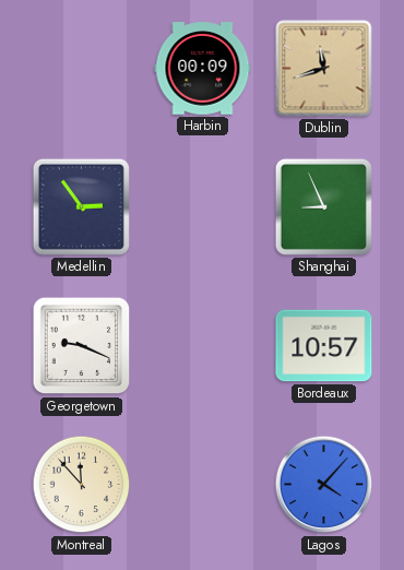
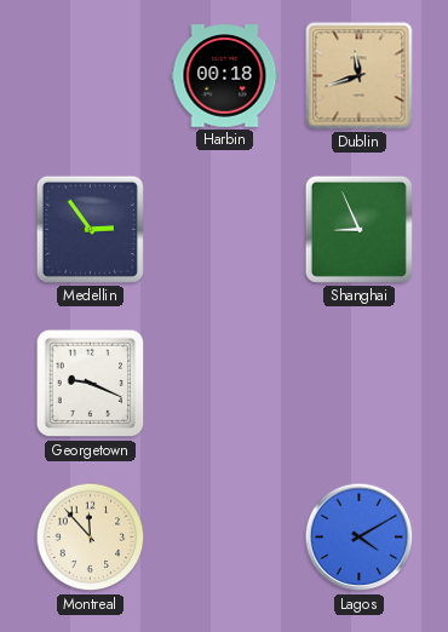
Harbin: 00:09 -> 00:18
Bordeaux: 10:57 -> none
Lagos: 4:07 -> 4:10
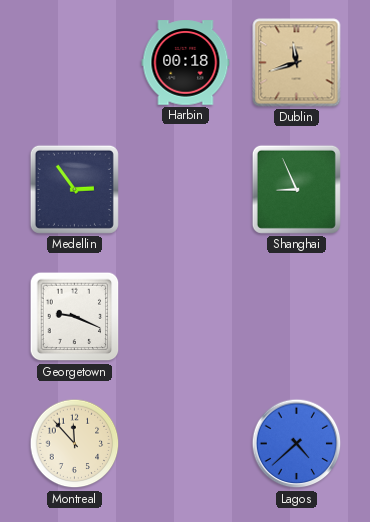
Lagos: 4:10 -> 4:38
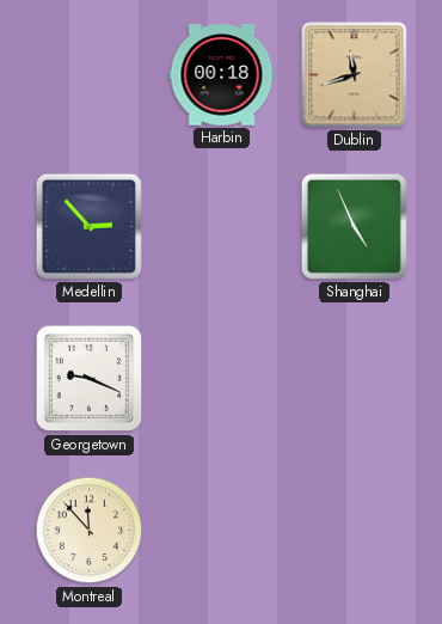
Medellin: 2:54 -> 2:53
Shanghai: 8:56 -> 4:56
Lagos: 4:38 -> none
